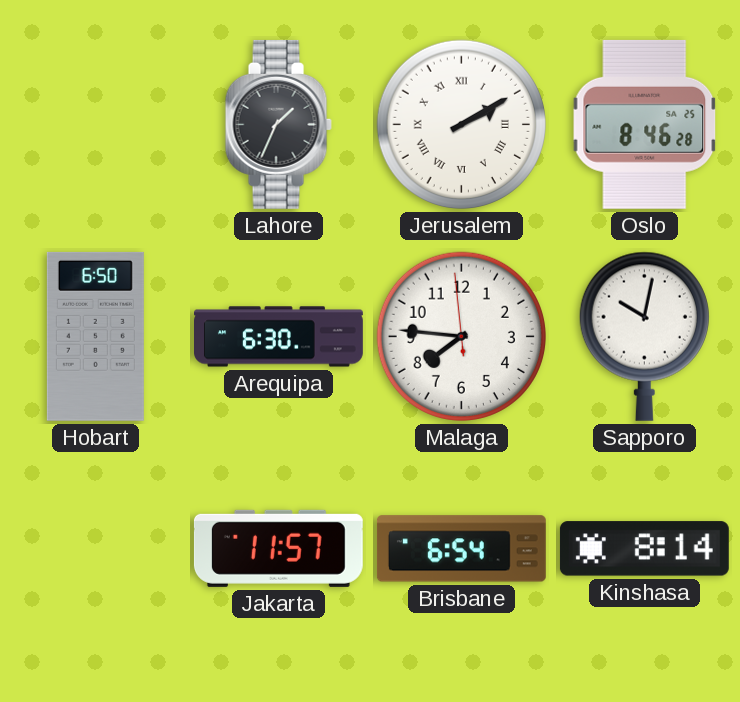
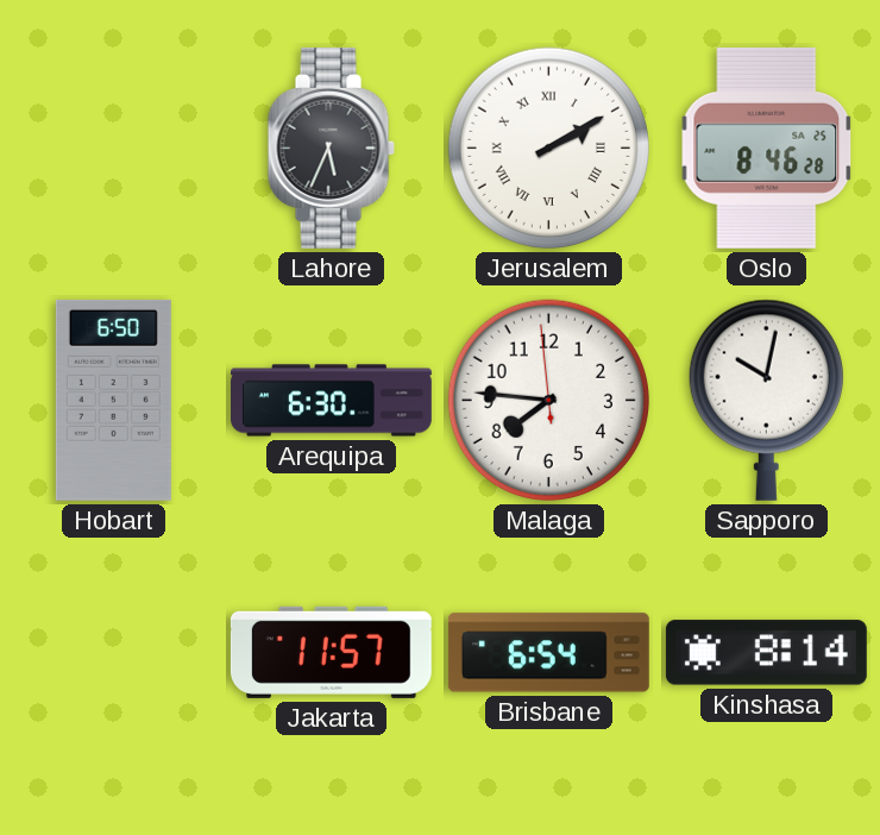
Lahore: 1:34 -> 5:34
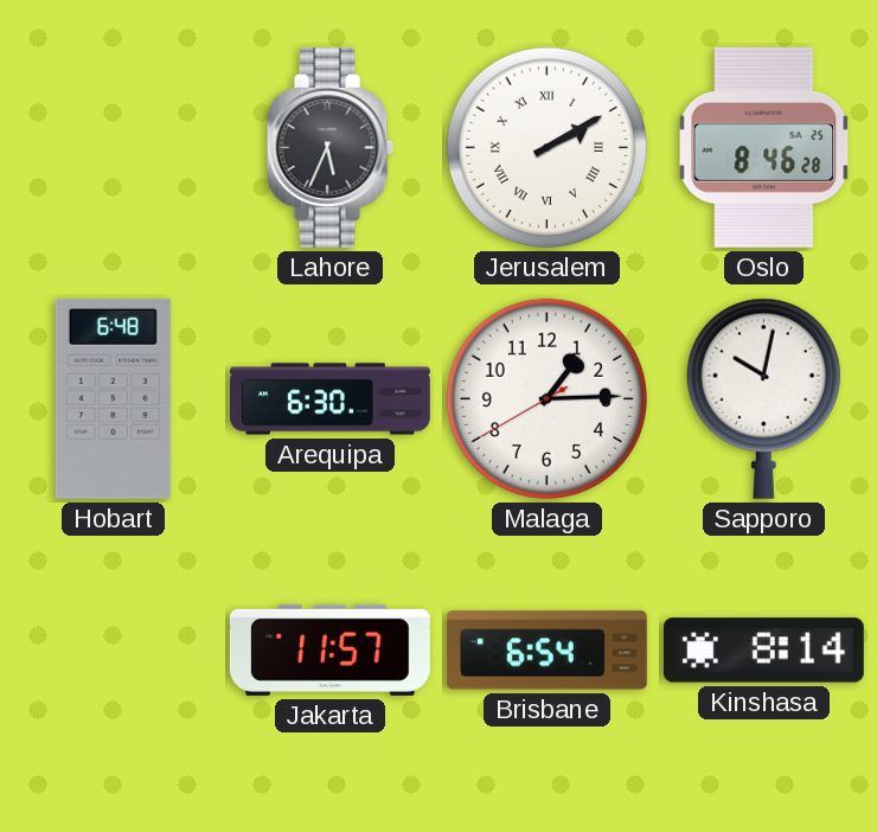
Hobart: 6:50 -> 6:48
Malaga: 7:45 -> 1:14
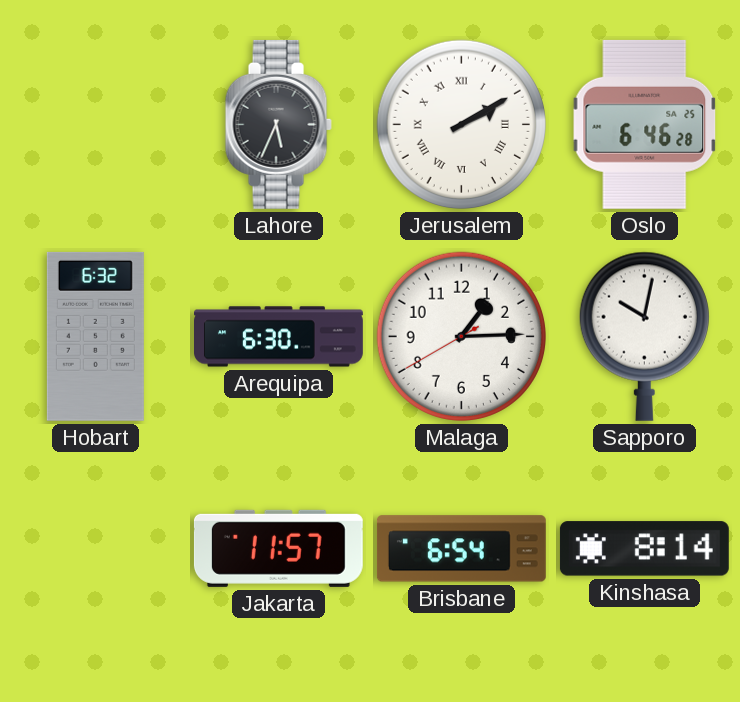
Oslo: 8:46 -> 6:46
Hobart: 6:48 -> 6:32
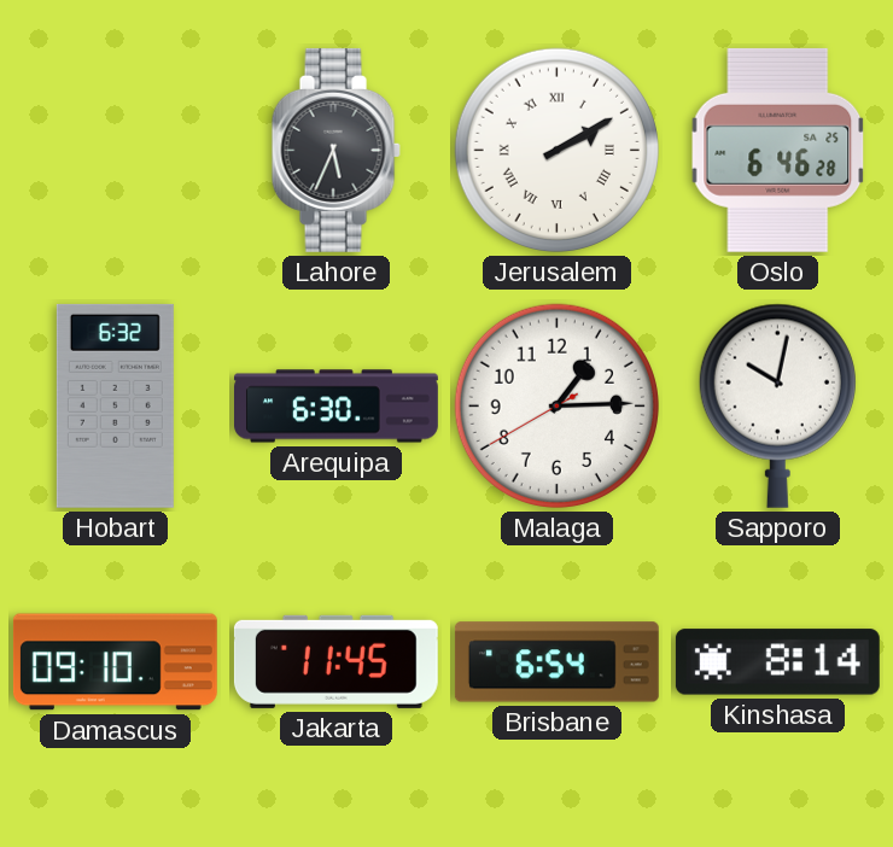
Damascus: none -> 09:10
Jakarta: 11:57 -> 11:45
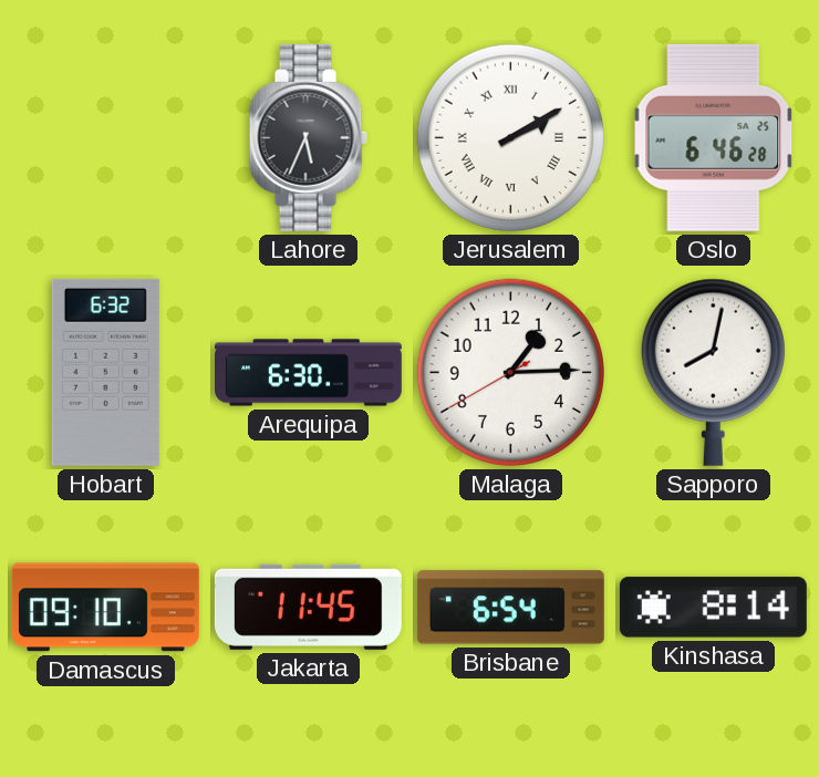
Sapporo: 10:02 -> 8:02
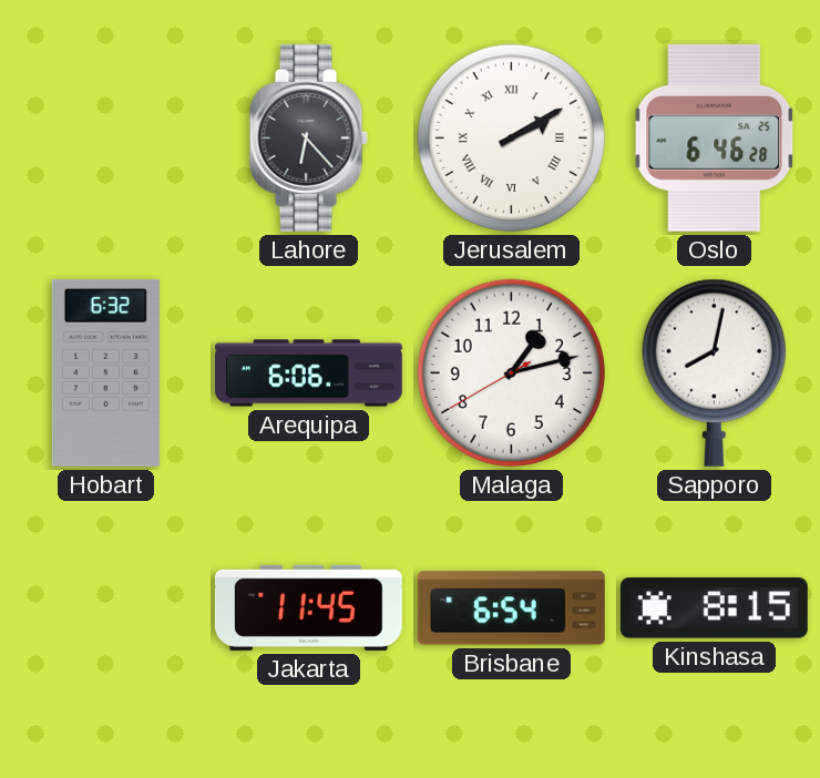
Lahore: 5:34 -> 6:23
Arequipa: 6:30 -> 6:06
Malaga: 1:14 -> 1:12
Damascus: 09:10 -> none
Kinshasa: 8:14 -> 8:15
